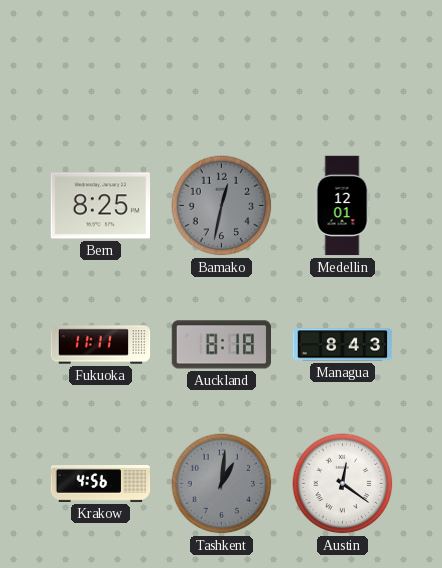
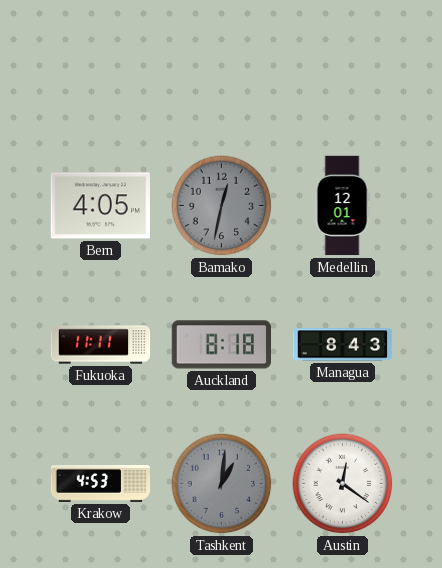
Bern: 8:25 -> 4:05
Krakow: 4:56 -> 4:53
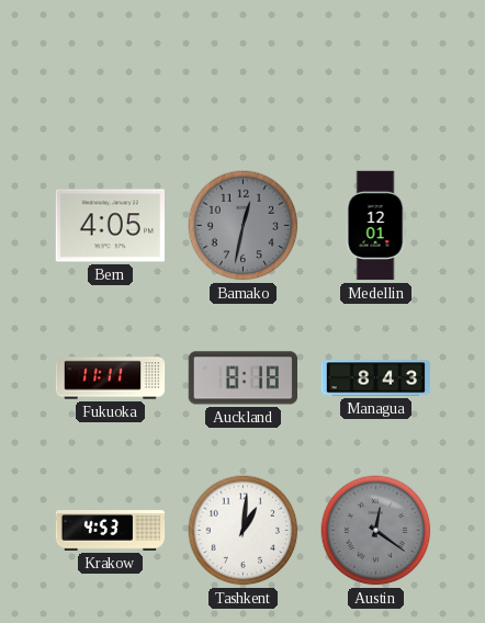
Tashkent dial: grey -> white
Austin dial: white -> grey
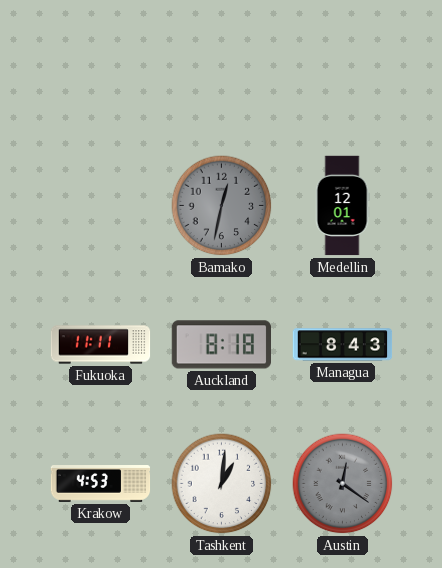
Bern: 4:05 -> none
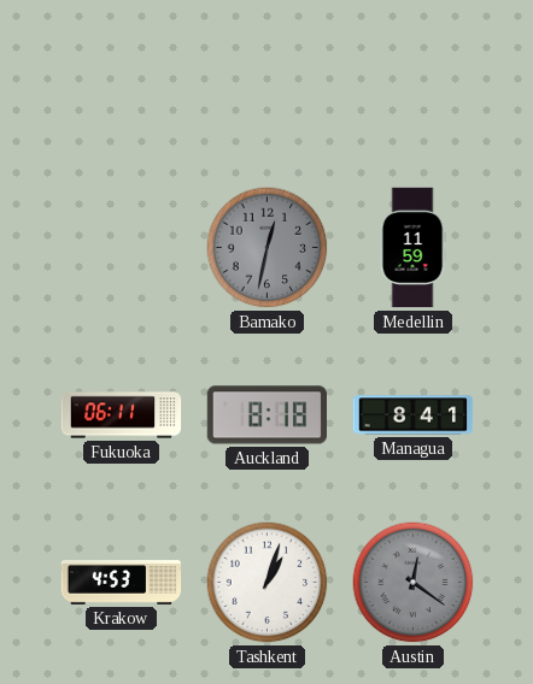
Medellin: 12:01 -> 11:59
Fukuoka: 11:11 -> 06:11
Managua: 8:43 -> 8:41
Tashkent: 1:01 -> 1:03
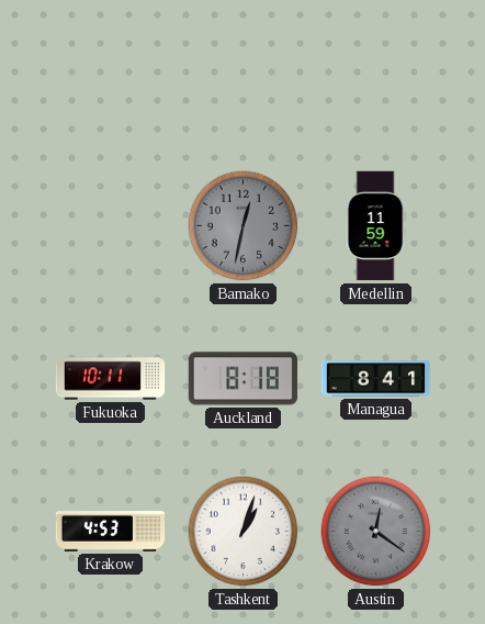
Fukuoka: 06:11 -> 10:11
